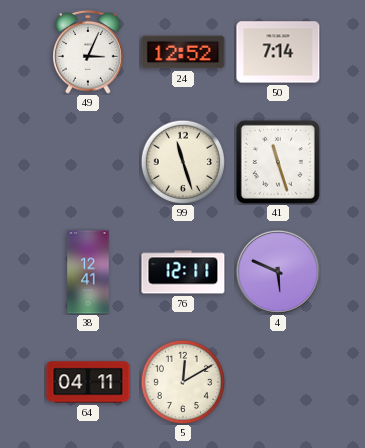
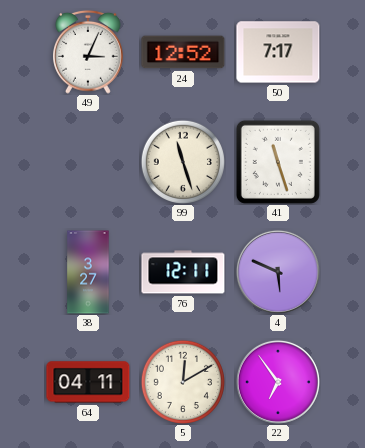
50: 7:14 -> 7:17
38: 12:41 -> 3:27
22: none -> 6:54
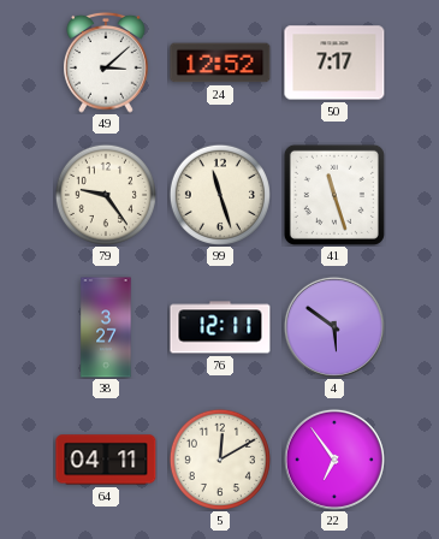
49: 3:04 -> 3:08
79: none -> 9:24
4: 5:49 -> 5:51
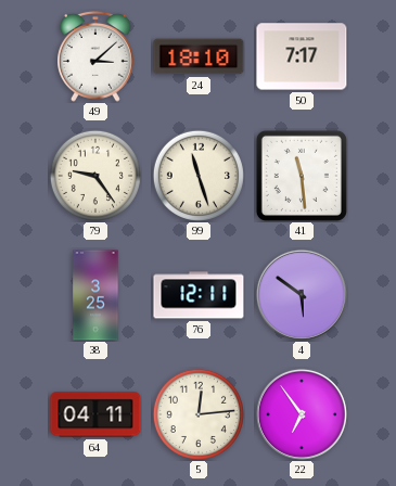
24: 12:52 -> 18:10
41: 11:27 -> 11:29
38: 3:27 -> 3:25
5: 12:10 -> 12:14
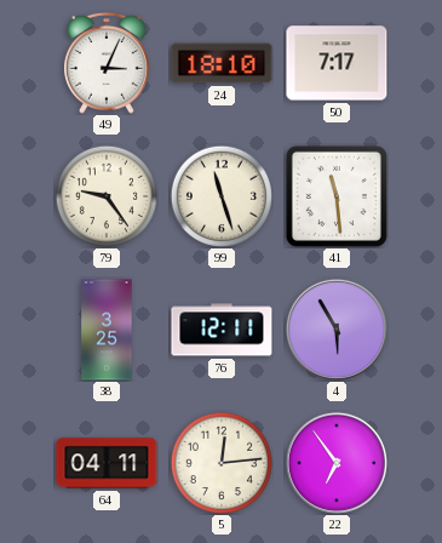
49: 3:08 -> 3:04
4: 5:51 -> 5:55
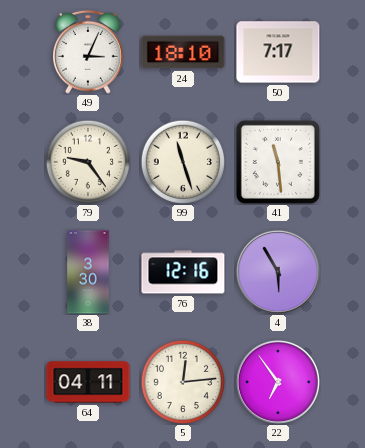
38: 3:25 -> 3:30
76: 12:11 -> 12:16
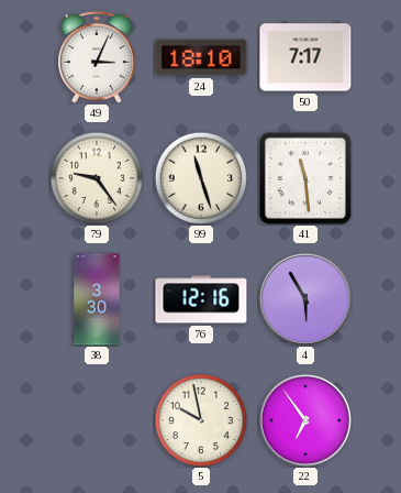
64: 04:11 -> none
5: 12:14 -> 9:58
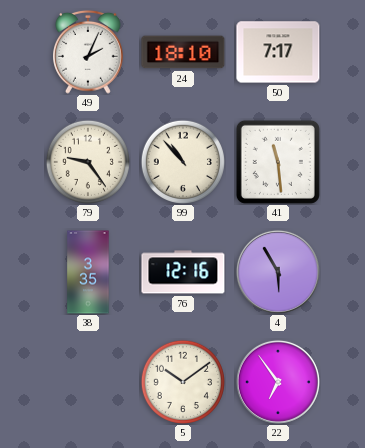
49: 3:04 -> 2:04
99: 11:27 -> 10:53
38: 3:30 -> 3:35
5: 9:58 -> 10:09
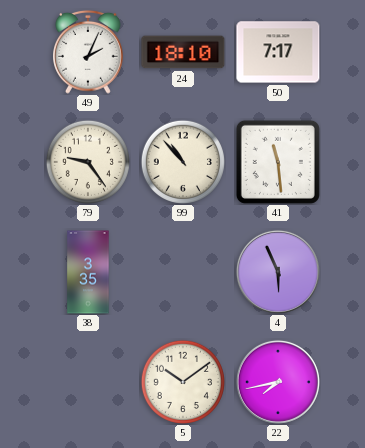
76: 12:16 -> none
4: 5:55 -> 5:56
22: 6:54 -> 7:43
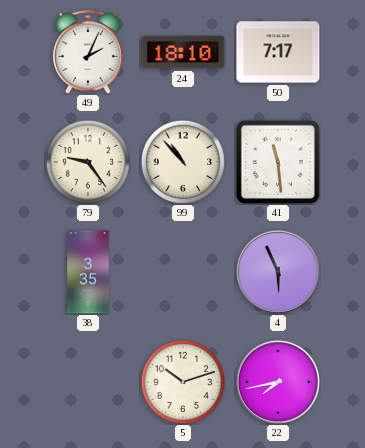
5: 10:09 -> 10:12
